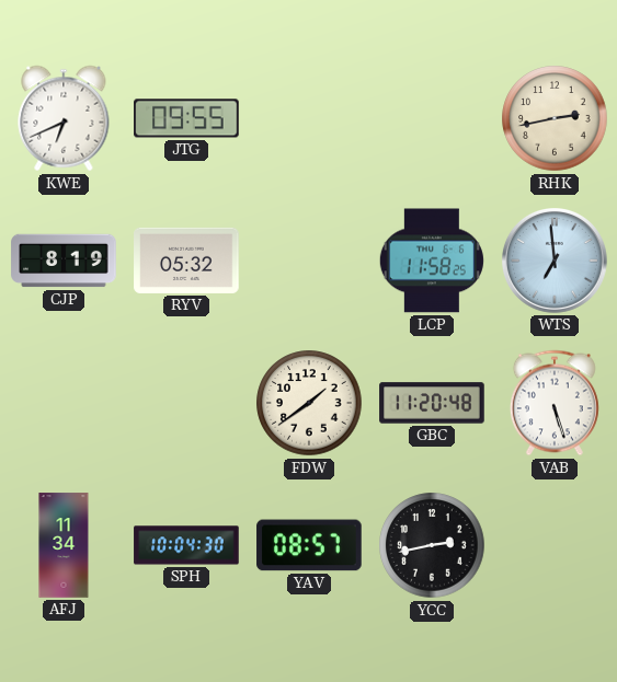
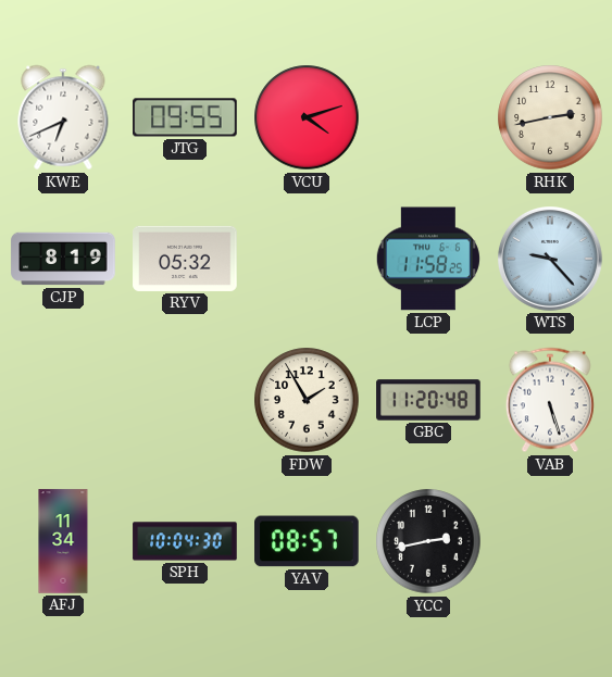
VCU: none -> 4:12
WTS: 6:59 -> 9:23
FDW: 1:39 -> 1:55
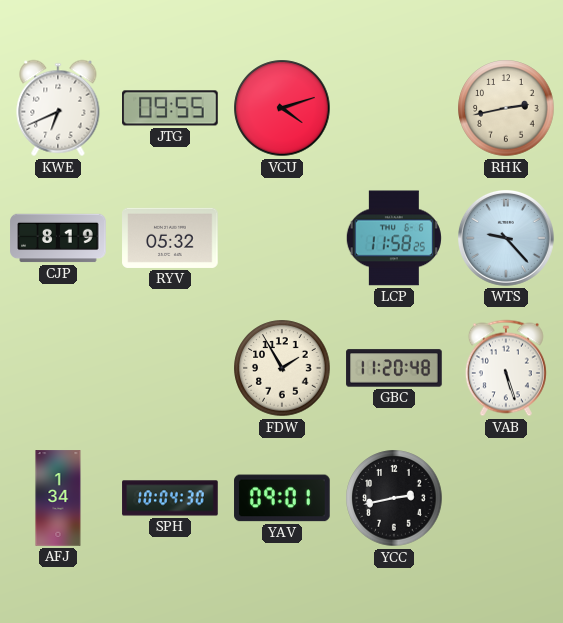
AFJ: 11:34 -> 1:34
YAV: 08:57 -> 09:01
